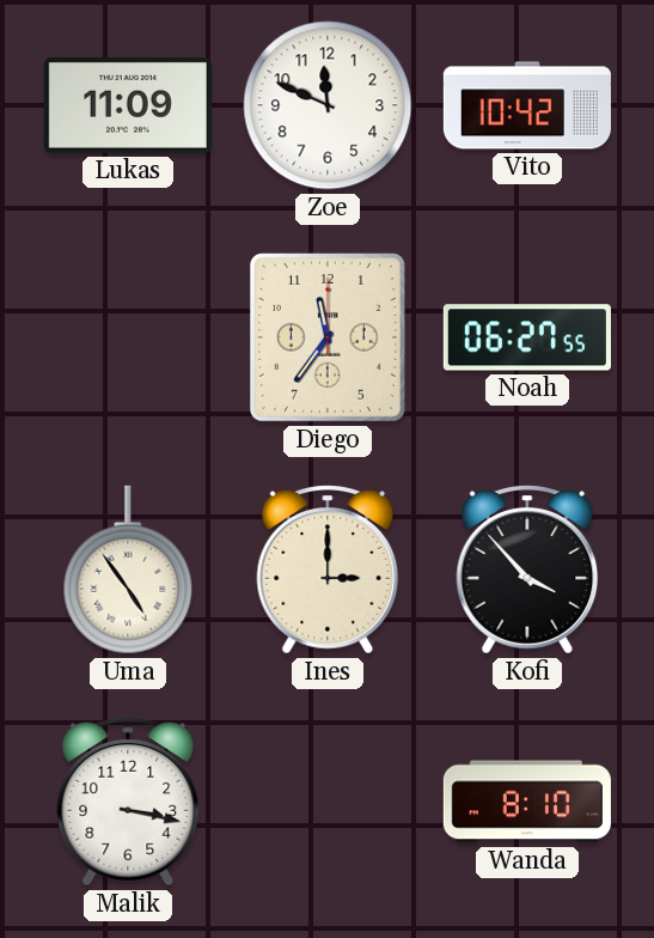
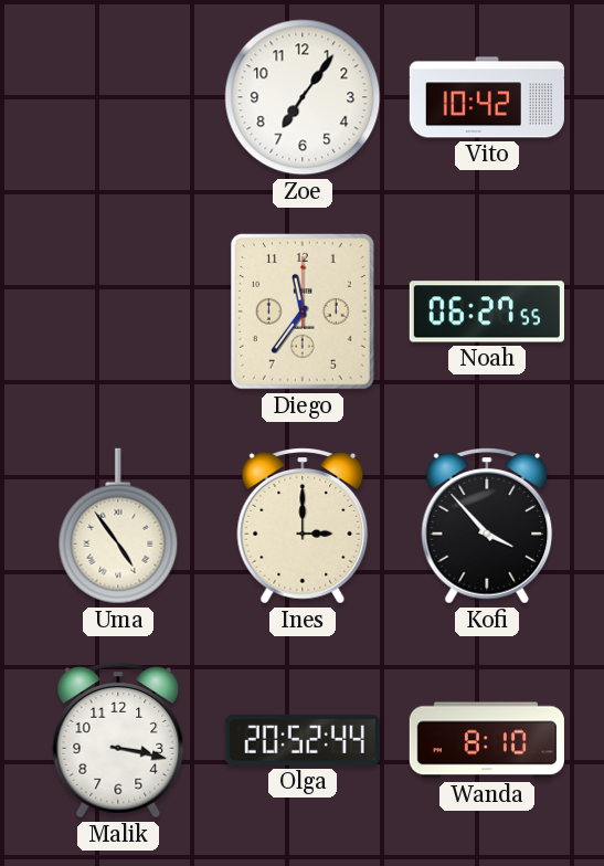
Lukas: 11:09 -> none
Zoe: 11:49 -> 7:06
Olga: none -> 20:52
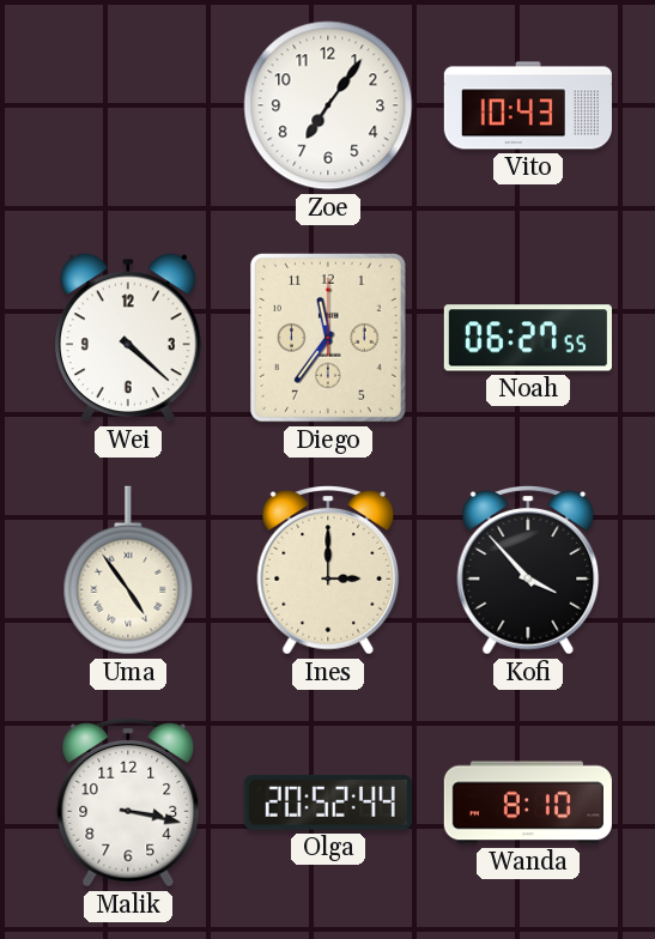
Vito: 10:42 -> 10:43
Wei: none -> 4:22
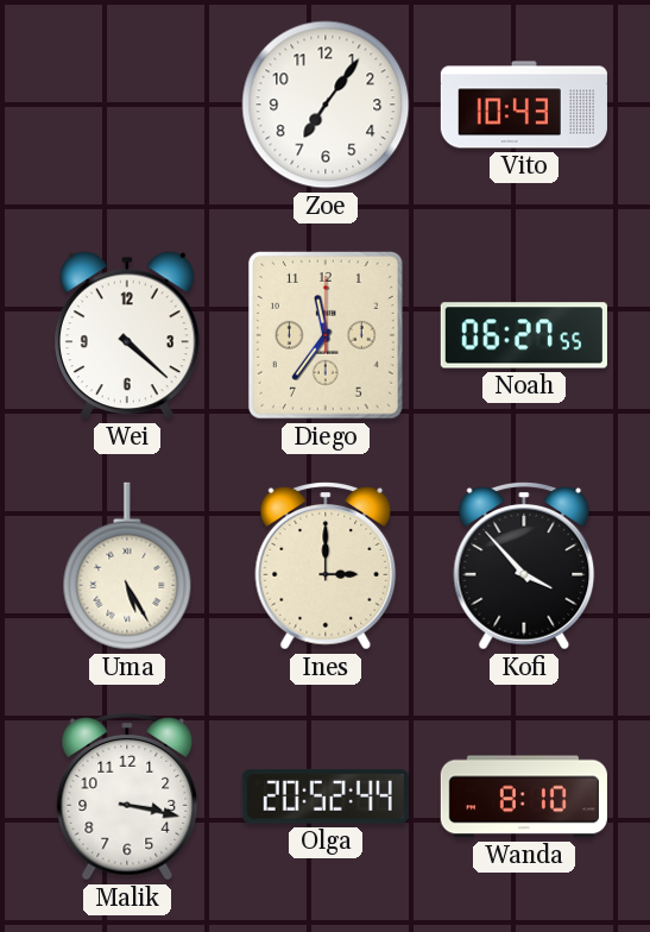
Uma: 4:54 -> 5:25
